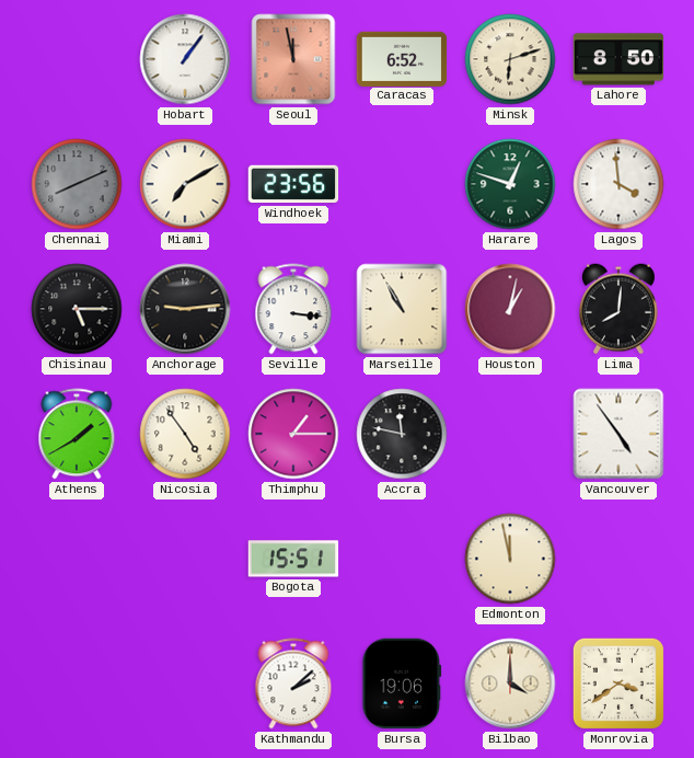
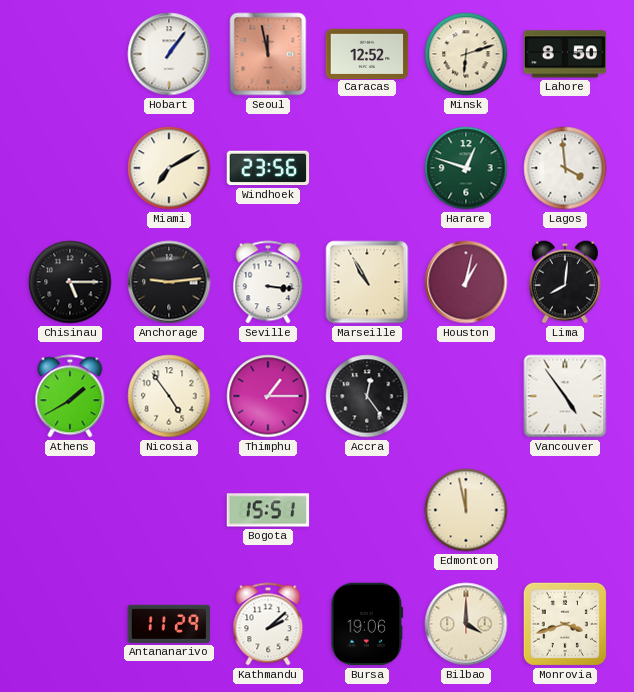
Caracas: 6:52 -> 12:52
Chennai: 8:11 -> none
Accra: 11:47 -> 12:24
Antananarivo: none -> 11:29
Monrovia: 3:39 -> 3:42
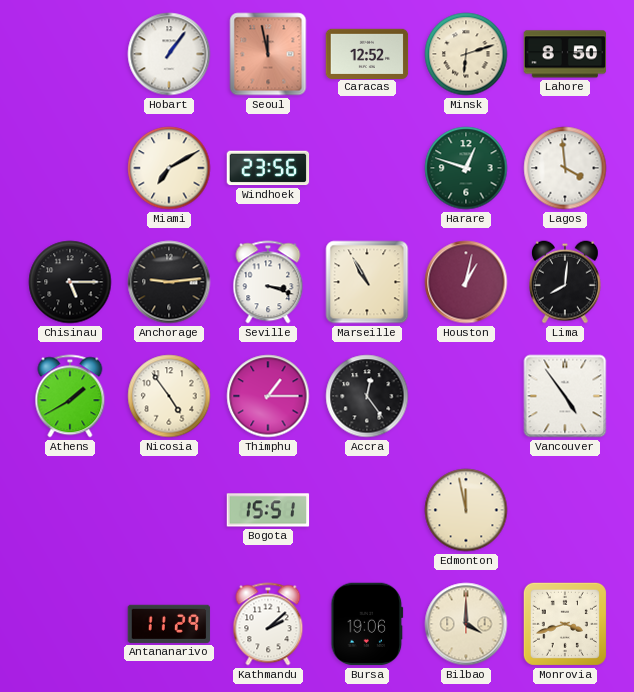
Seville: 3:16 -> 3:18
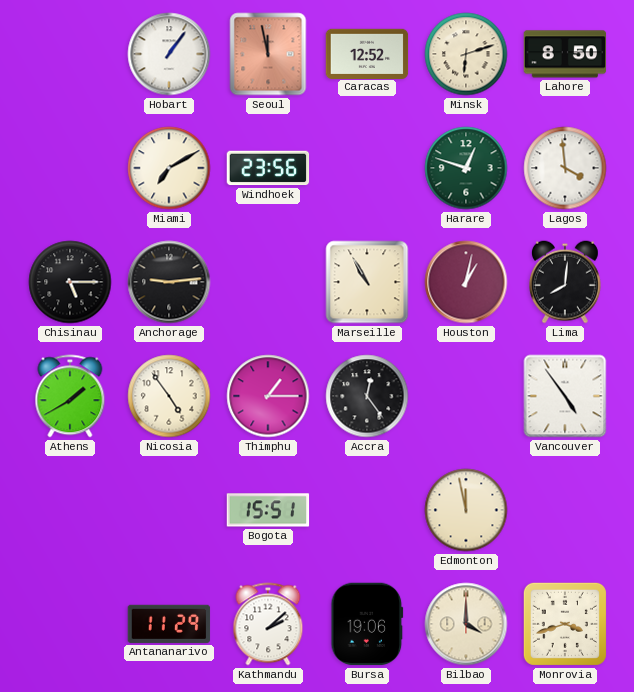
Seville: 3:18 -> none
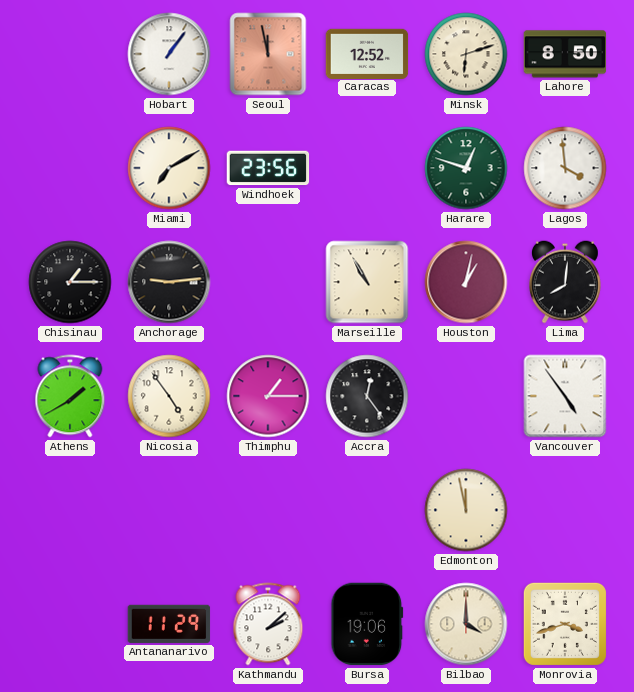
Chisinau: 5:15 -> 1:15
Bogota: 15:51 -> none
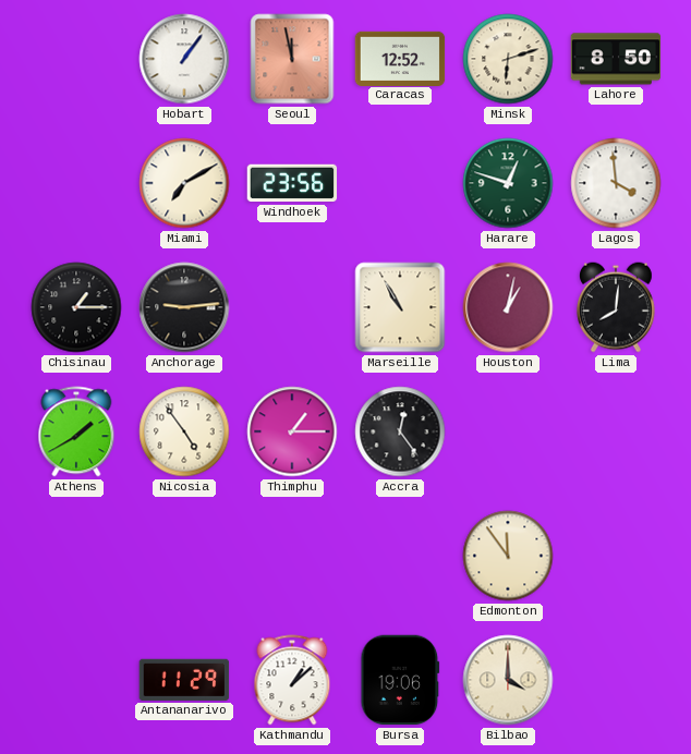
Vancouver: 4:54 -> none
Edmonton: 11:58 -> 11:54
Kathmandu: 2:08 -> 1:08
Monrovia: 3:42 -> none
